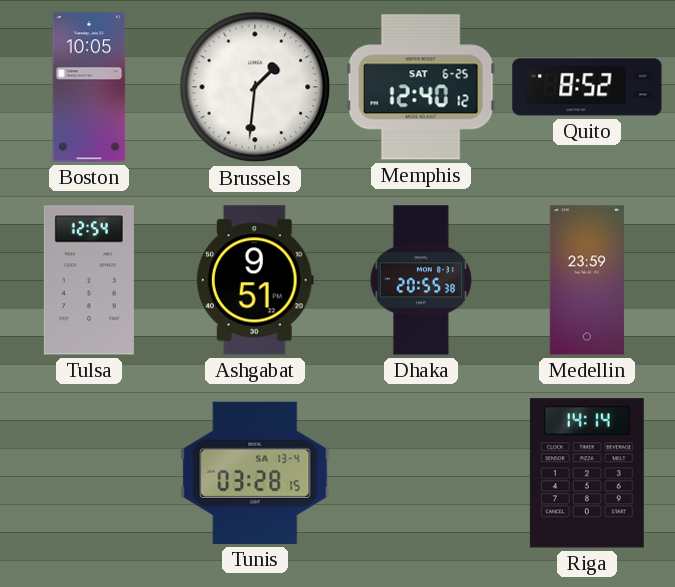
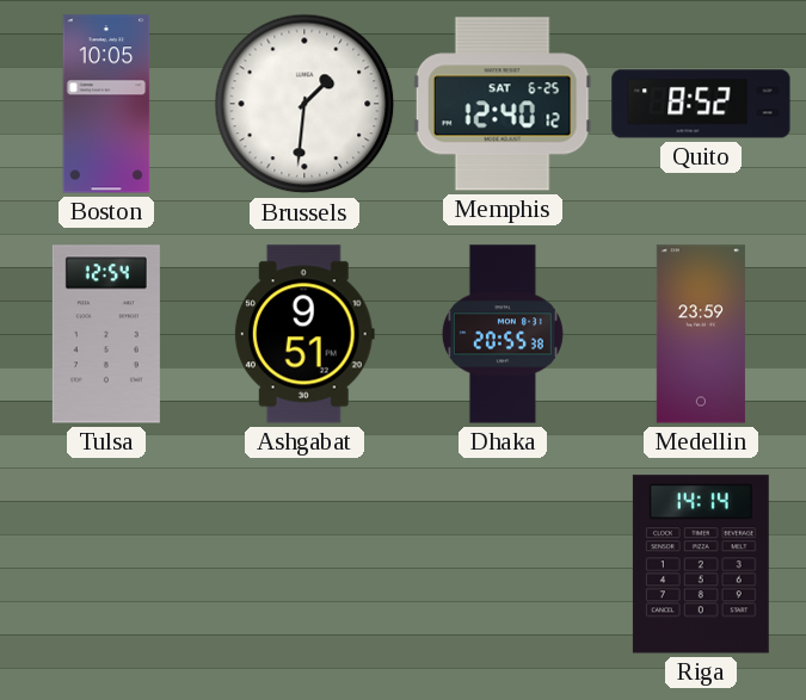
Tunis: 03:28 -> none
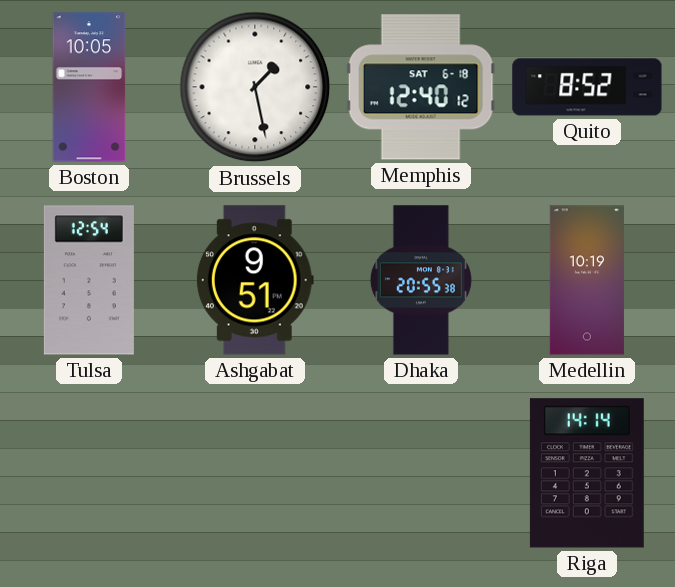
Brussels: 1:31 -> 1:28
Memphis date: SAT 6-25 -> SAT 6-18
Medellin: 23:59 -> 10:19
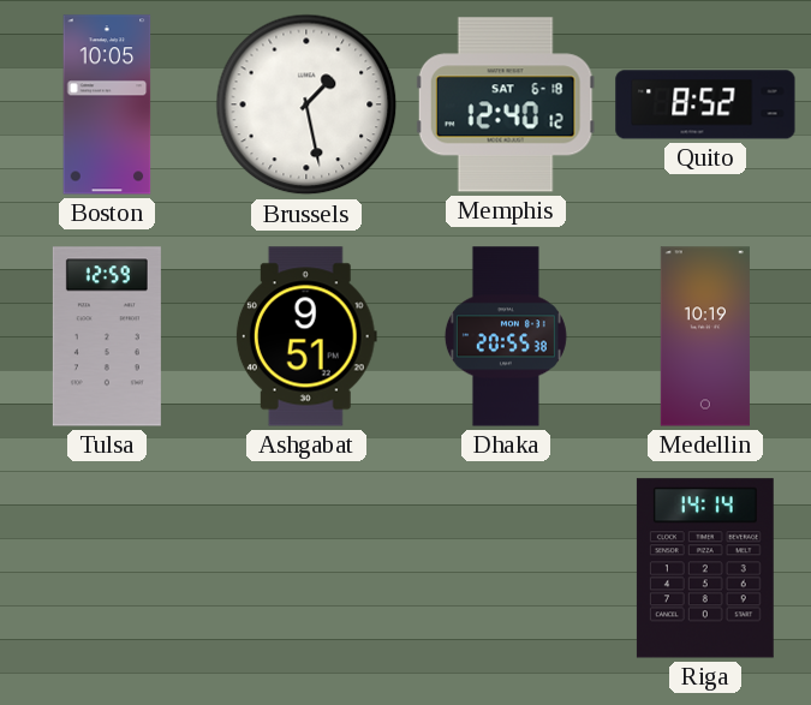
Tulsa: 12:54 -> 12:59
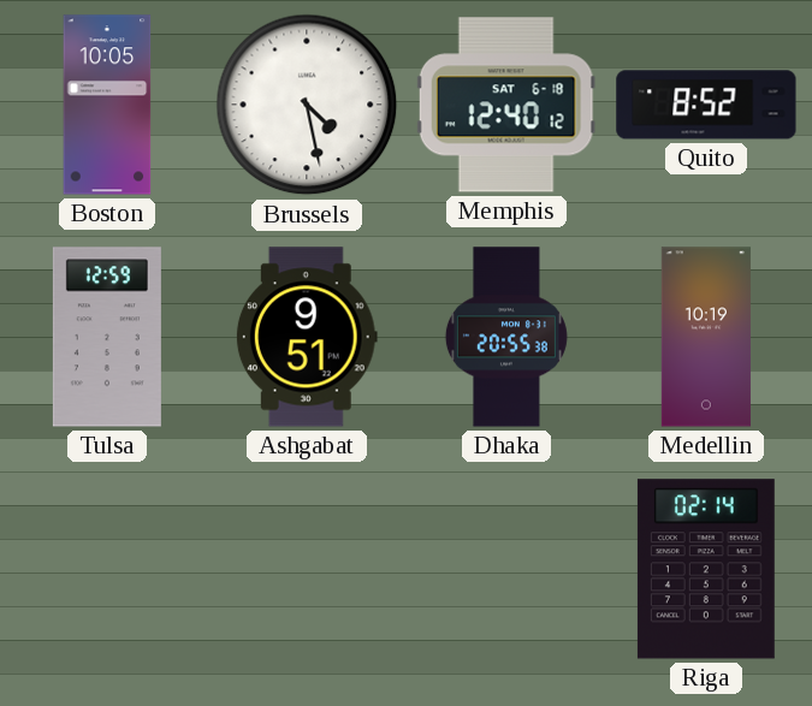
Brussels: 1:28 -> 4:28
Riga: 14:14 -> 02:14
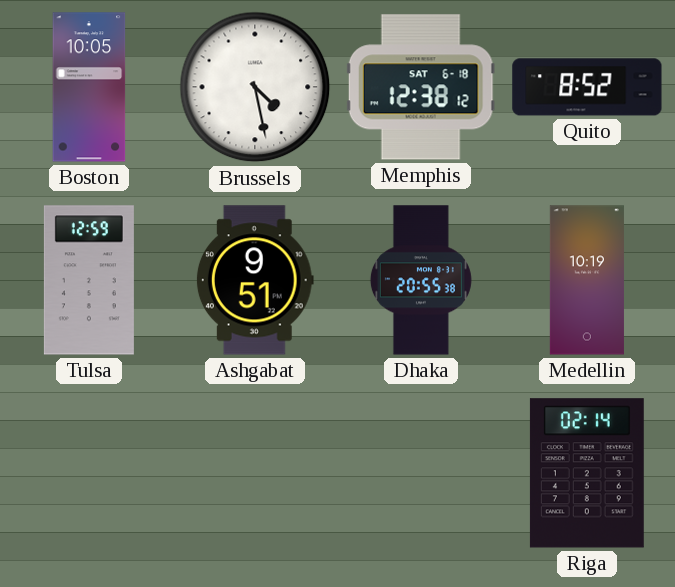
Memphis: 12:40 -> 12:38
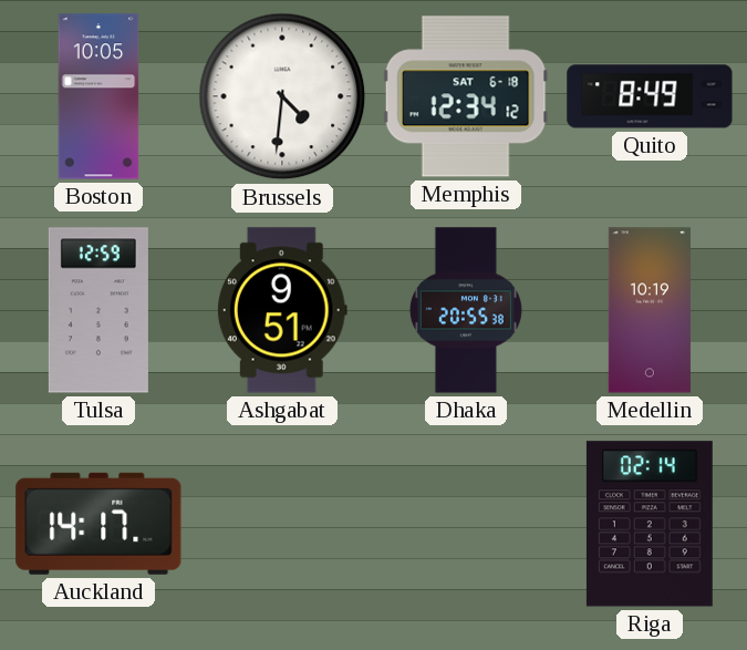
Brussels: 4:28 -> 4:31
Memphis: 12:38 -> 12:34
Quito: 8:52 -> 8:49
Auckland: none -> 14:17
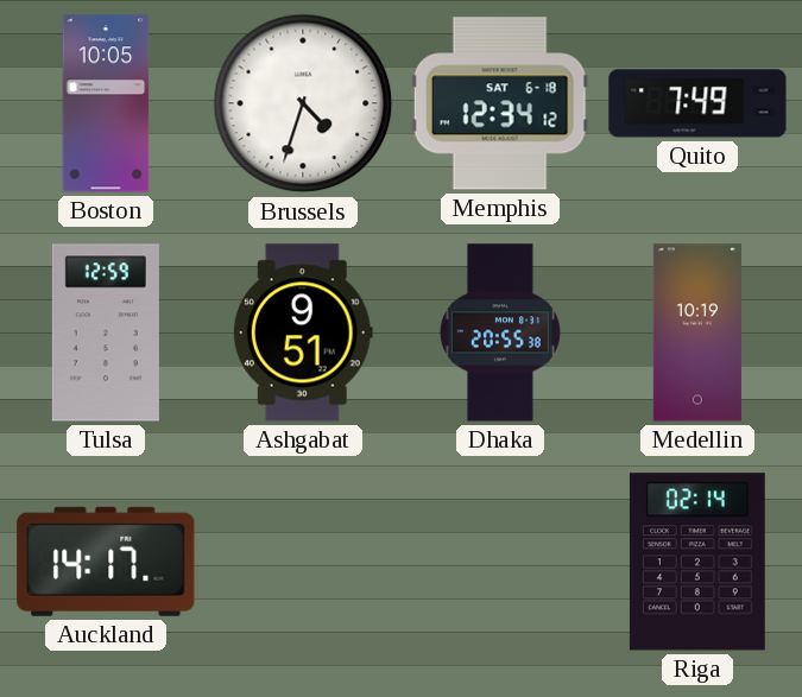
Brussels: 4:31 -> 4:33
Quito: 8:49 -> 7:49
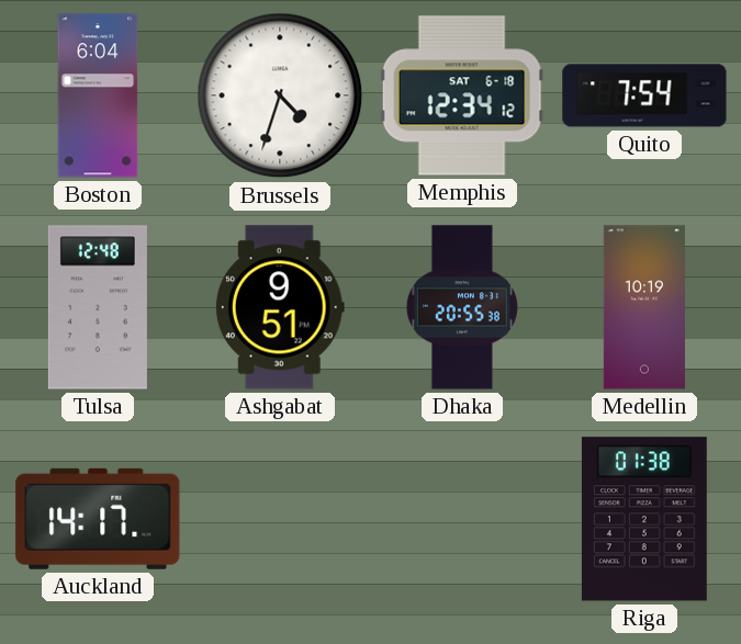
Boston: 10:05 -> 6:04
Quito: 7:49 -> 7:54
Tulsa: 12:59 -> 12:48
Riga: 02:14 -> 01:38
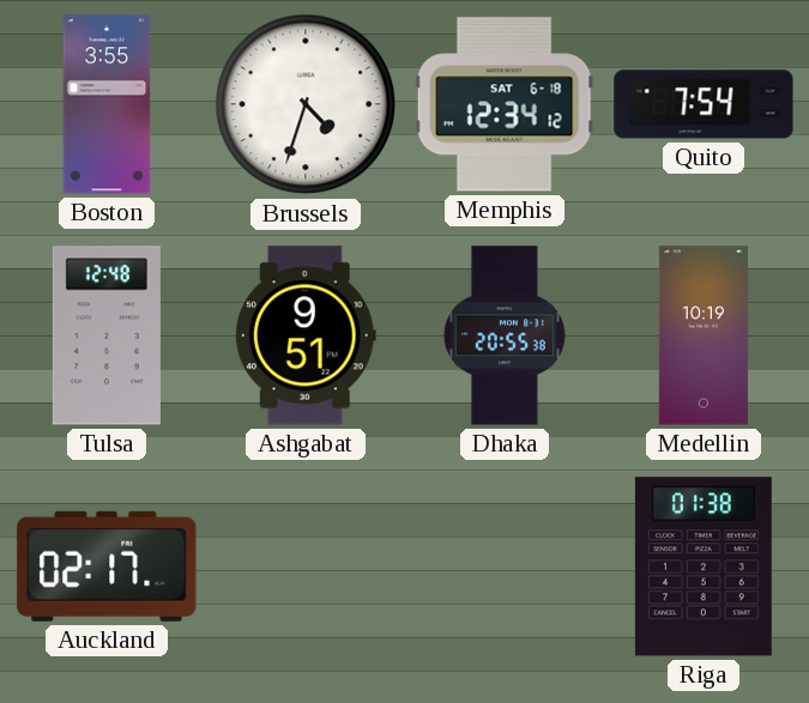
Boston: 6:04 -> 3:55
Auckland: 14:17 -> 02:17
